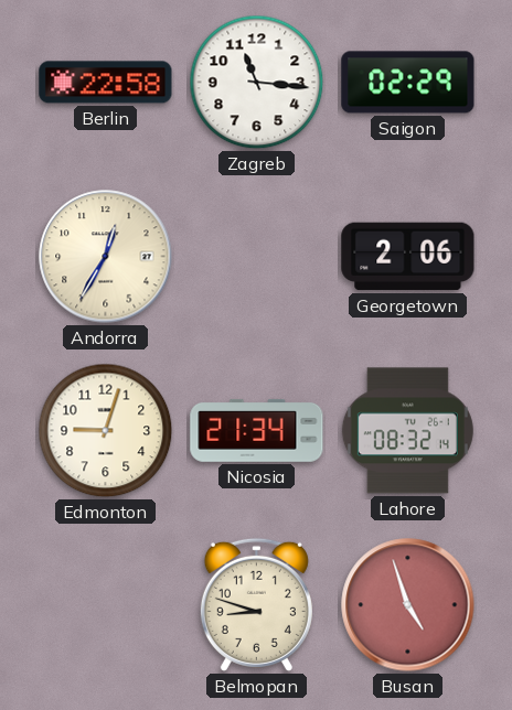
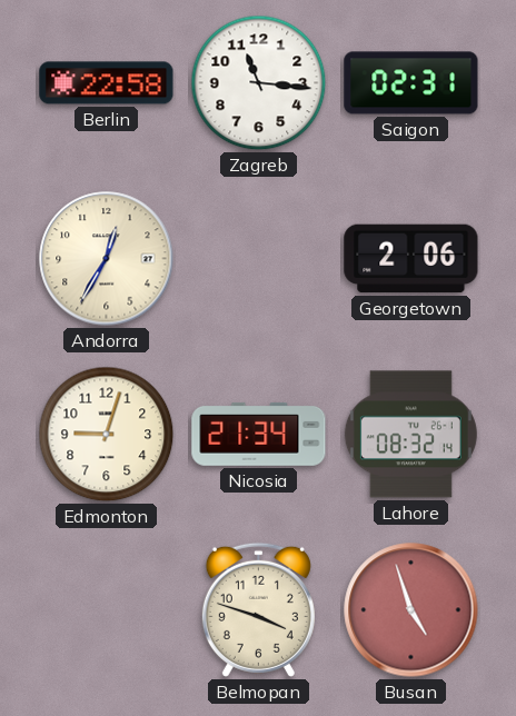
Saigon: 02:29 -> 02:31
Belmopan: 8:48 -> 3:48
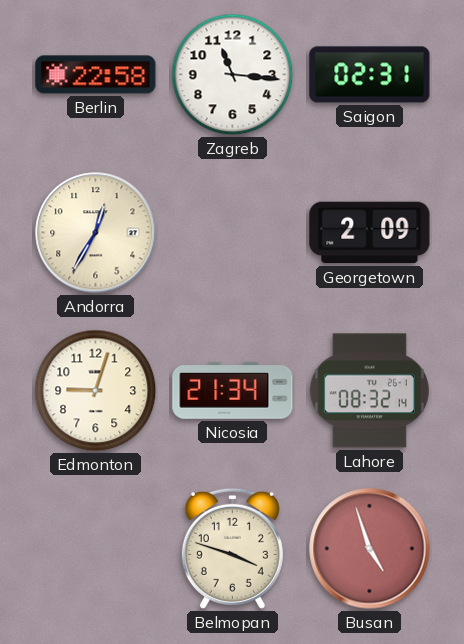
Georgetown: 2:06 -> 2:09
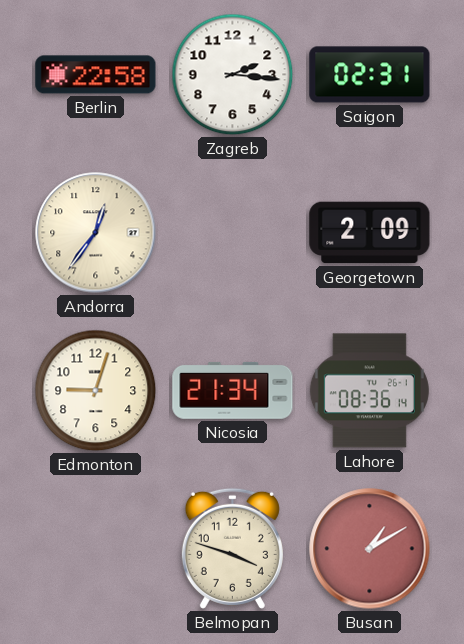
Zagreb: 11:16 -> 2:16
Andorra: 12:35 -> 12:36
Lahore: 08:32 -> 08:36
Busan: 4:57 -> 1:10
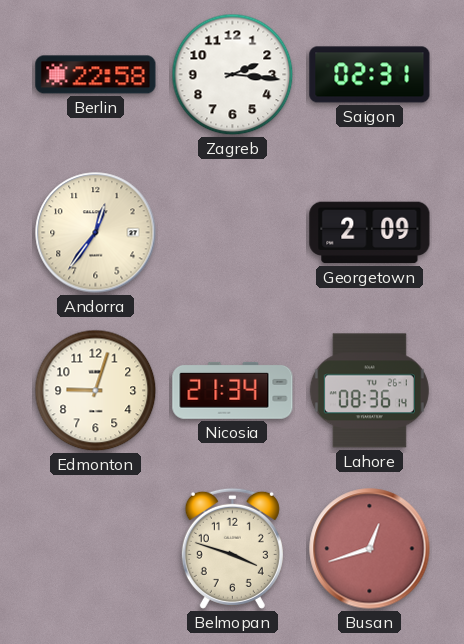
Busan: 1:10 -> 12:42
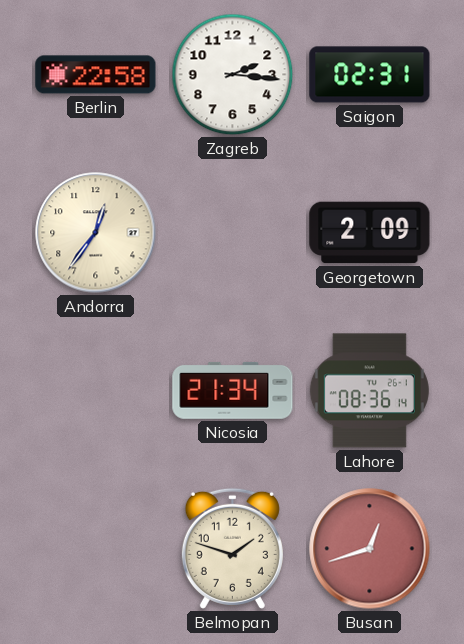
Edmonton: 9:03 -> none
Belmopan: 3:48 -> 1:48
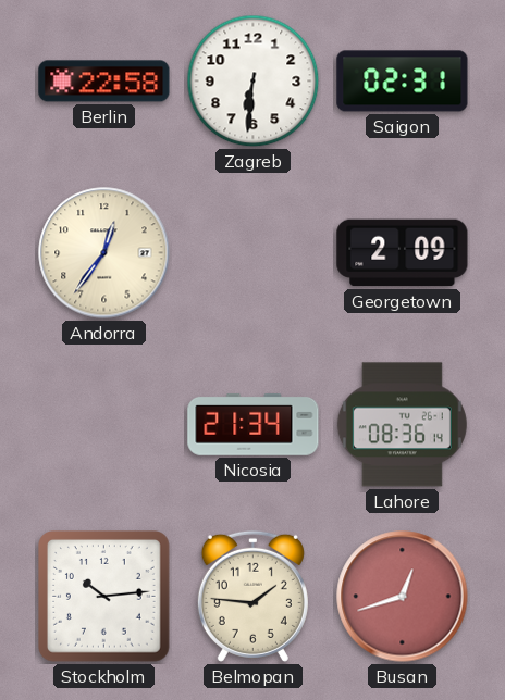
Zagreb: 2:16 -> 6:31
Stockholm: none -> 10:14
Belmopan: 1:48 -> 1:46
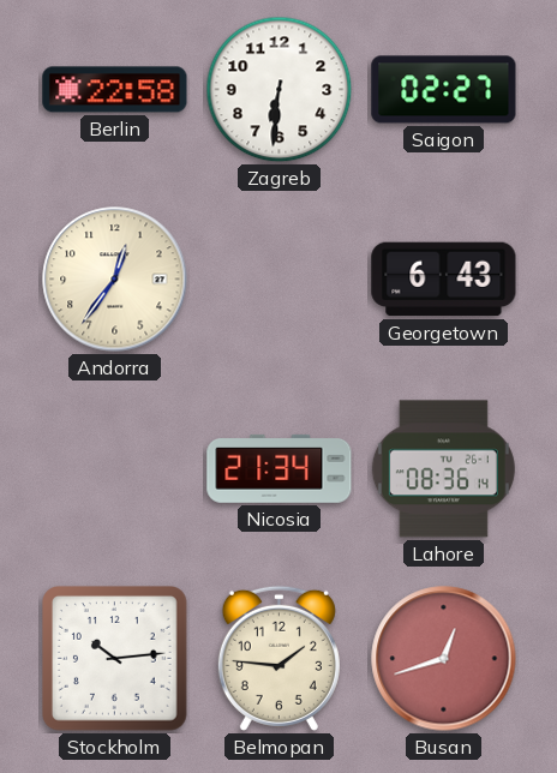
Saigon: 02:31 -> 02:27
Georgetown: 2:09 -> 6:43
